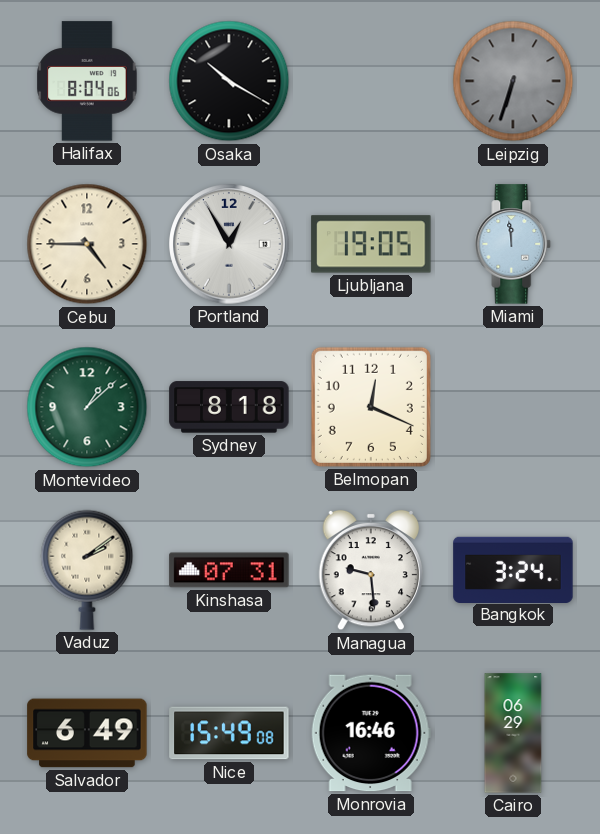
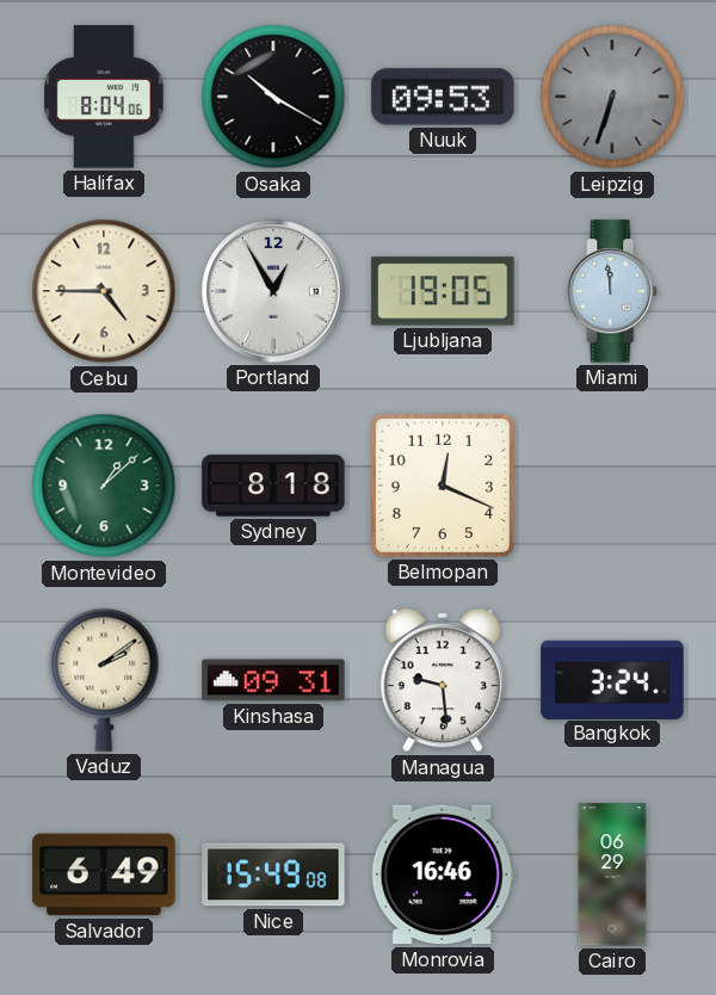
Nuuk: none -> 09:53
Kinshasa: 07:31 -> 09:31
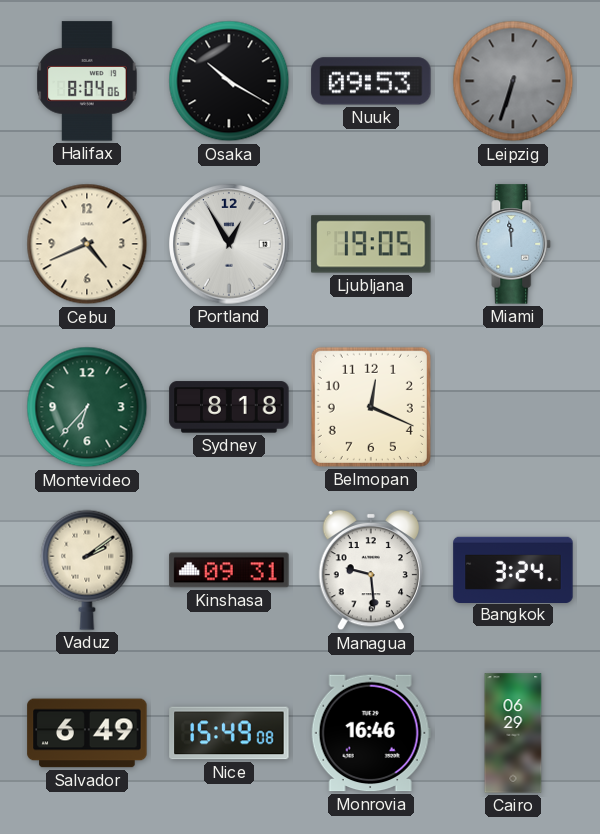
Cebu: 4:45 -> 4:41
Montevideo: 1:08 -> 6:37
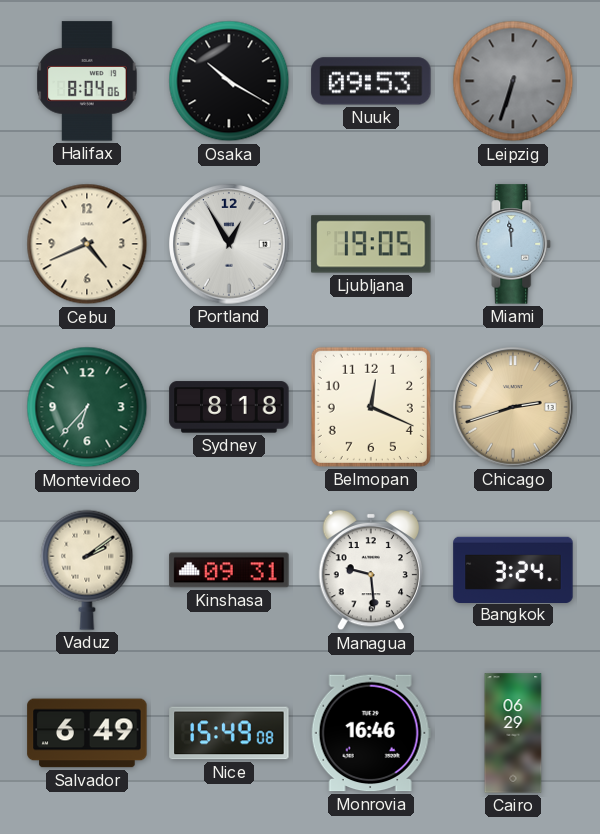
Chicago: none -> 2:42
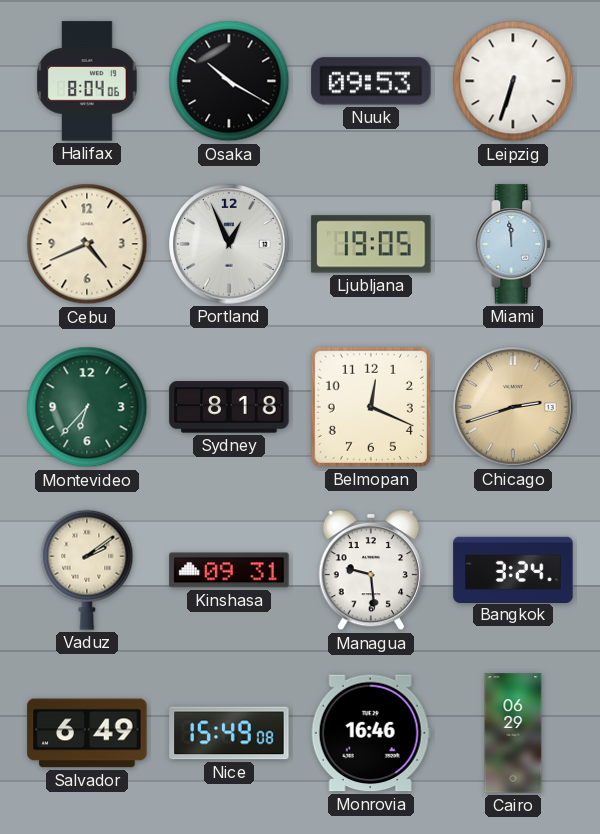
Leipzig dial: grey -> white
Portland: 12:55 -> 12:56
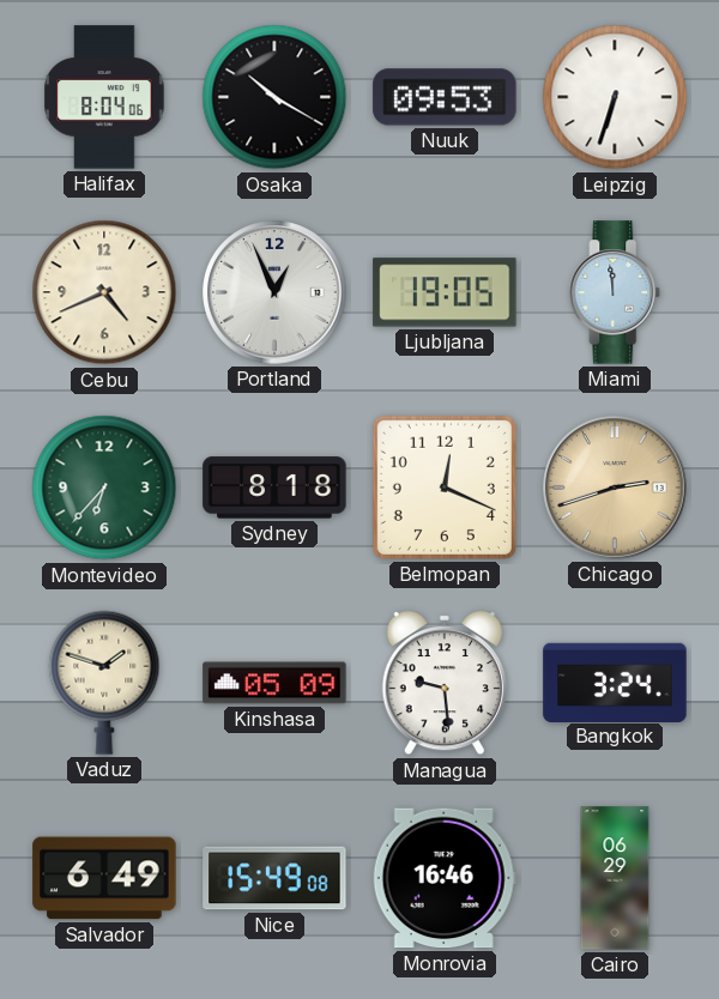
Vaduz: 2:09 -> 1:48
Kinshasa: 09:31 -> 05:09
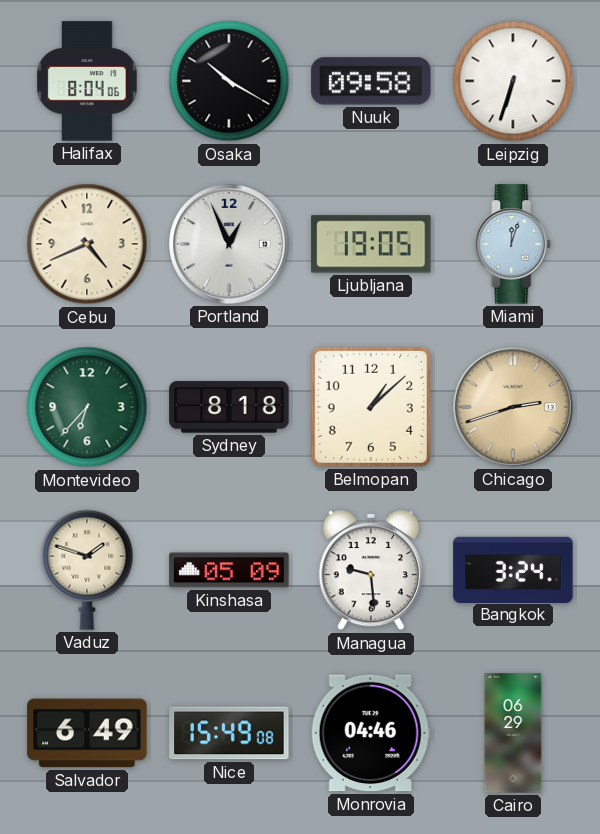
Nuuk: 09:53 -> 09:58
Miami: 11:59 -> 12:03
Belmopan: 12:19 -> 1:08
Monrovia: 16:46 -> 04:46
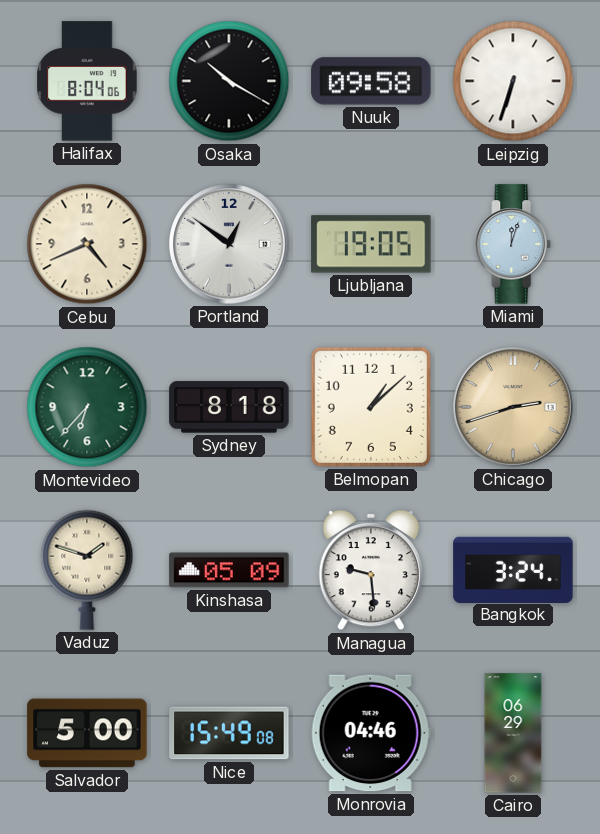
Portland: 12:56 -> 12:51
Salvador: 6:49 -> 5:00
